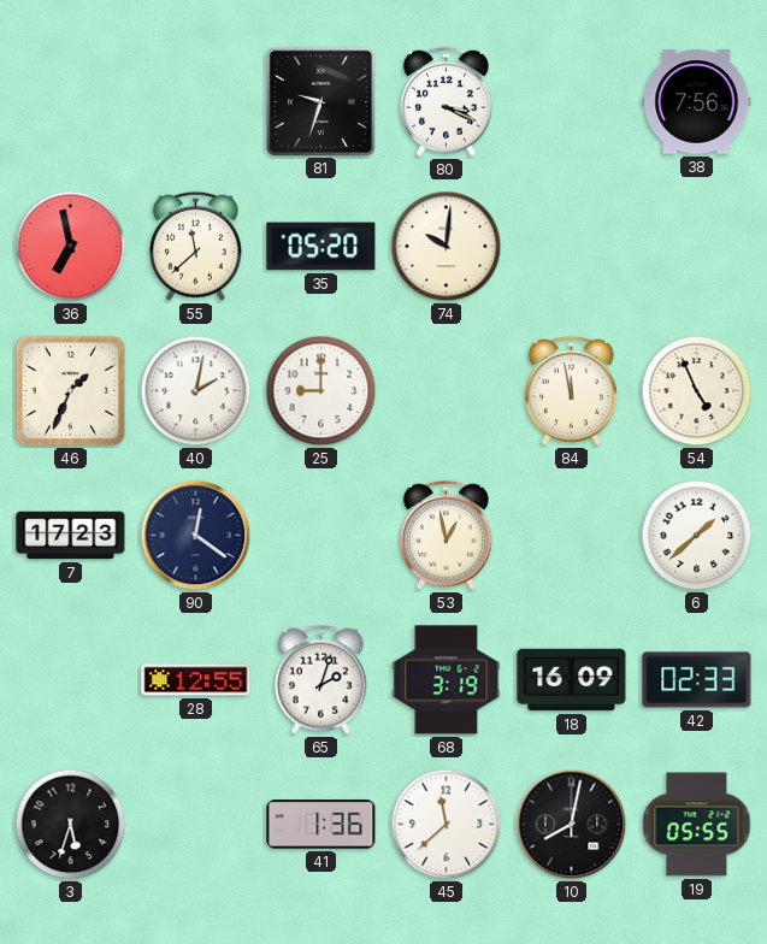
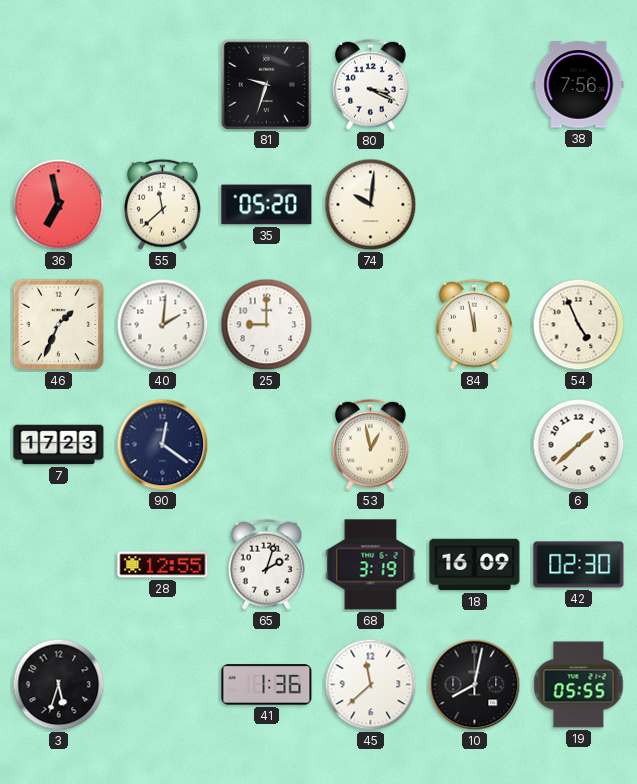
40: 2:02 -> 2:01
42: 02:33 -> 02:30
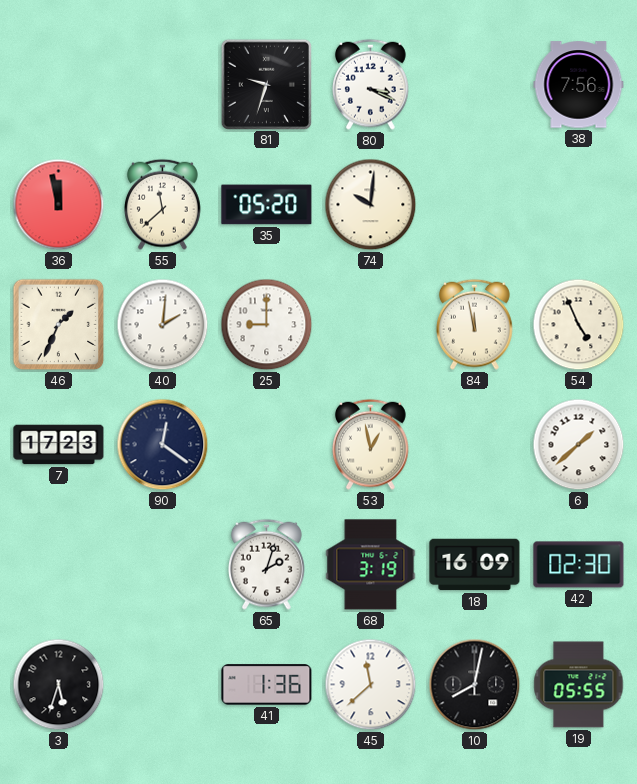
36: 6:58 -> 11:58
28: 12:55 -> none
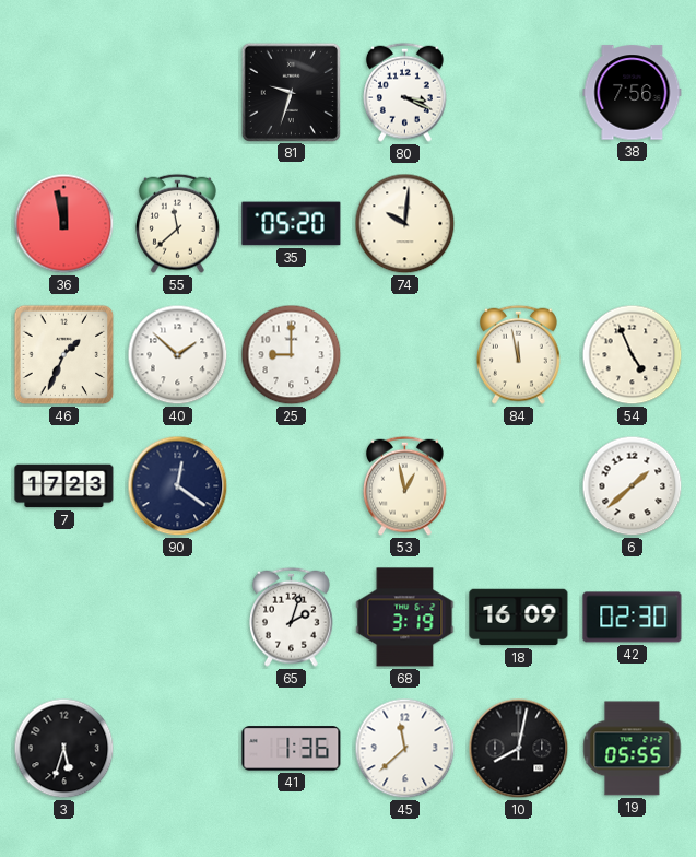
40: 2:01 -> 1:52
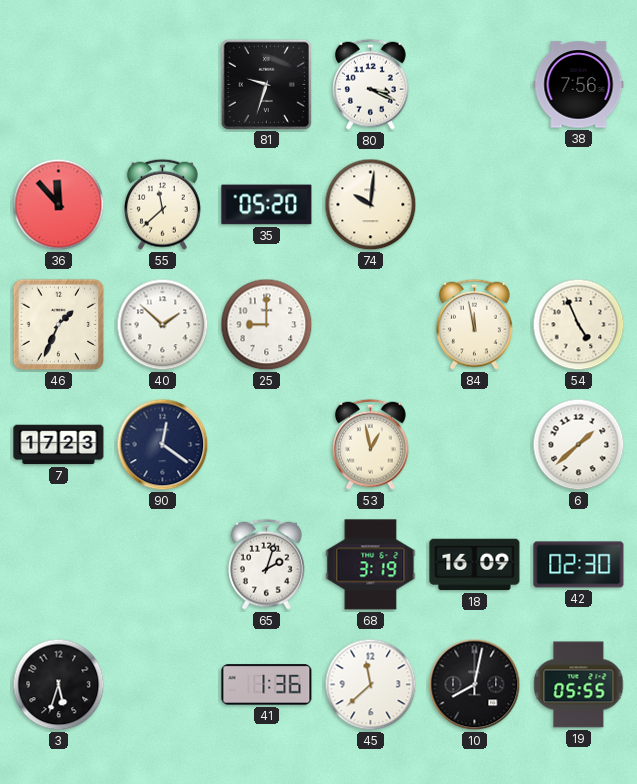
36: 11:58 -> 11:53
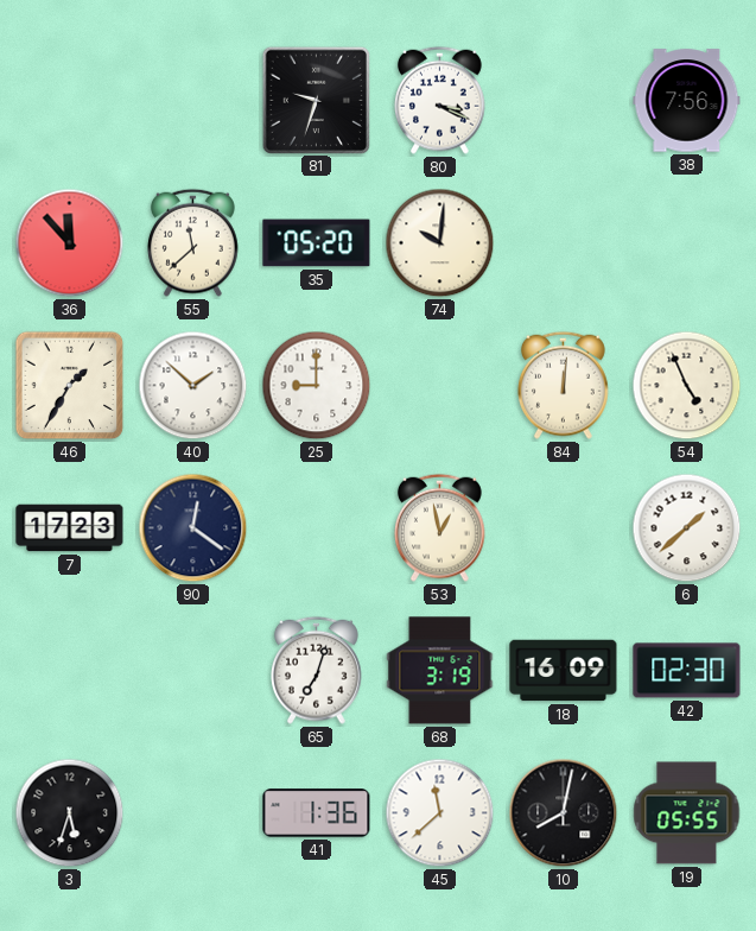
46: 1:34 -> 1:35
84: 11:58 -> 12:01
65: 2:03 -> 7:03
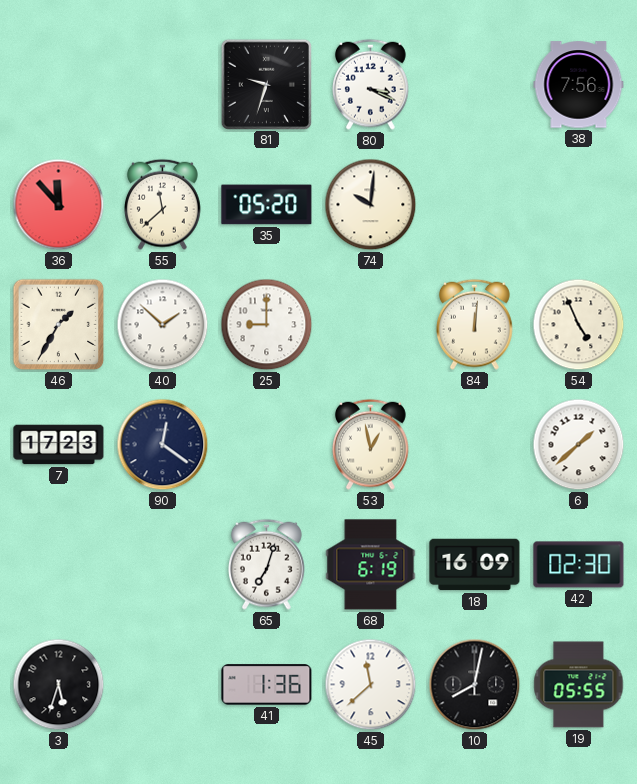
68: 3:19 -> 6:19
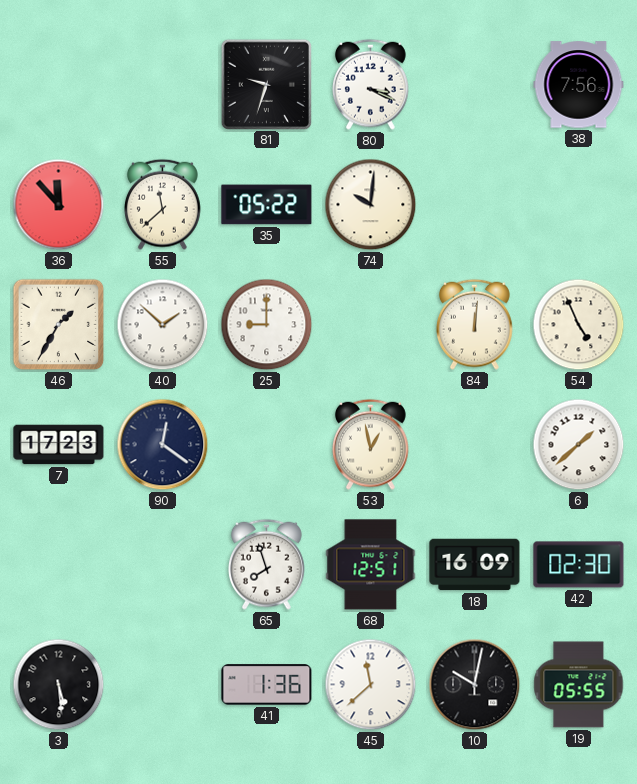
35: 05:20 -> 05:22
65: 7:03 -> 7:57
68: 6:19 -> 12:51
3: 5:33 -> 5:29
10: 8:02 -> 10:02
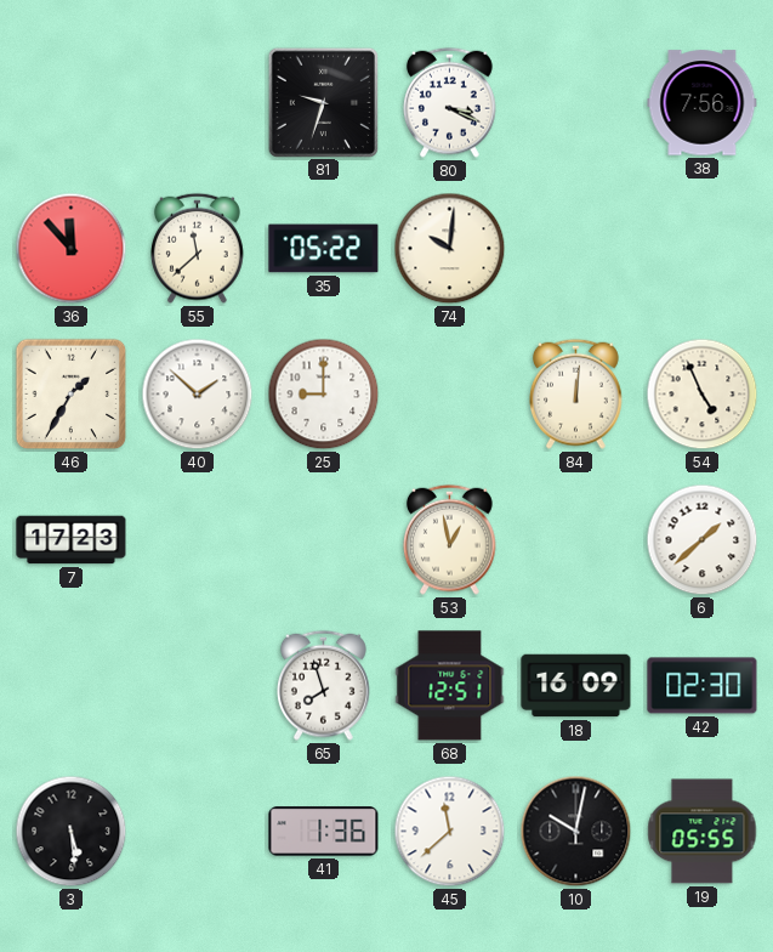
90: 12:21 -> none
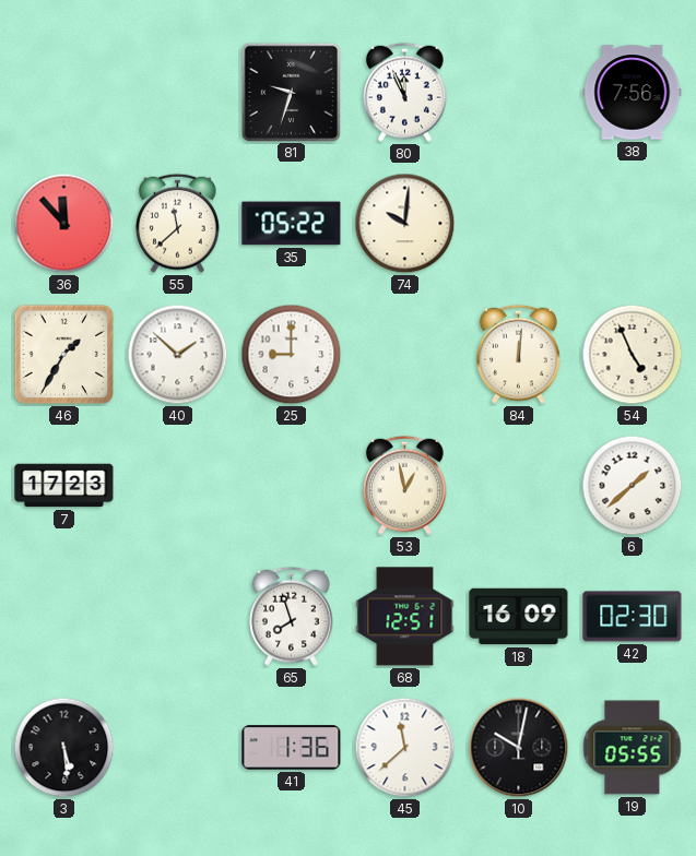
80: 3:19 -> 11:56
